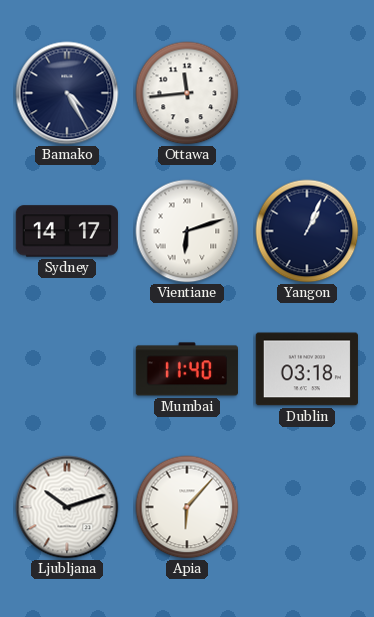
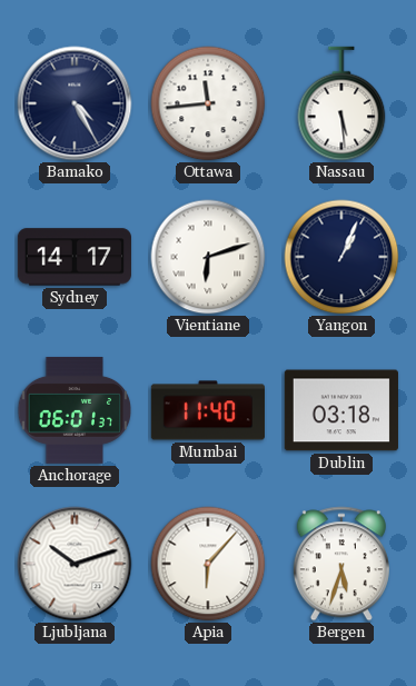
Nassau: none -> 5:29
Anchorage: none -> 06:01
Bergen: none -> 5:33
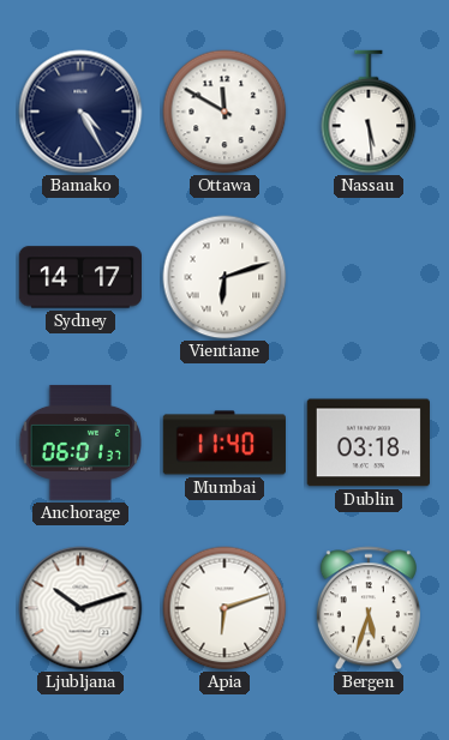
Ottawa: 11:44 -> 11:50
Yangon: 1:04 -> none
Apia: 6:07 -> 6:12
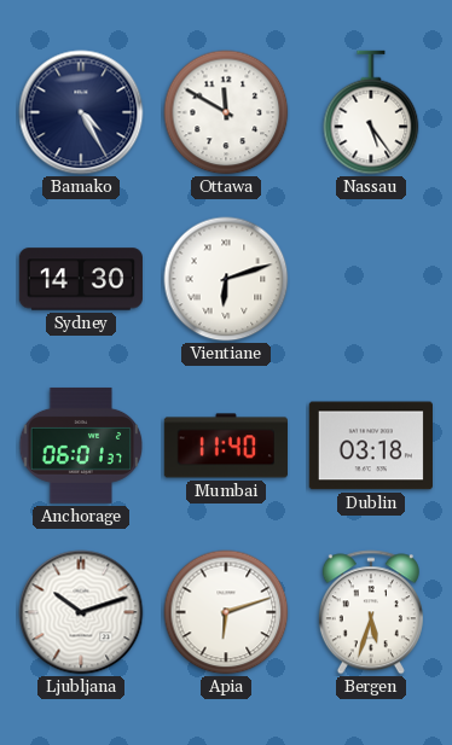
Nassau: 5:29 -> 5:24
Sydney: 14:17 -> 14:30
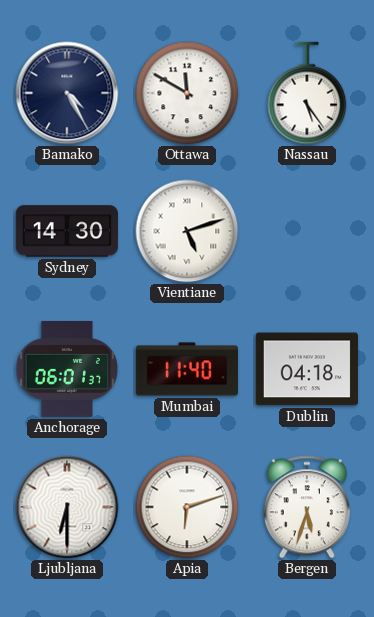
Vientiane: 6:12 -> 5:12
Dublin: 03:18 -> 04:18
Ljubljana: 10:12 -> 6:30
